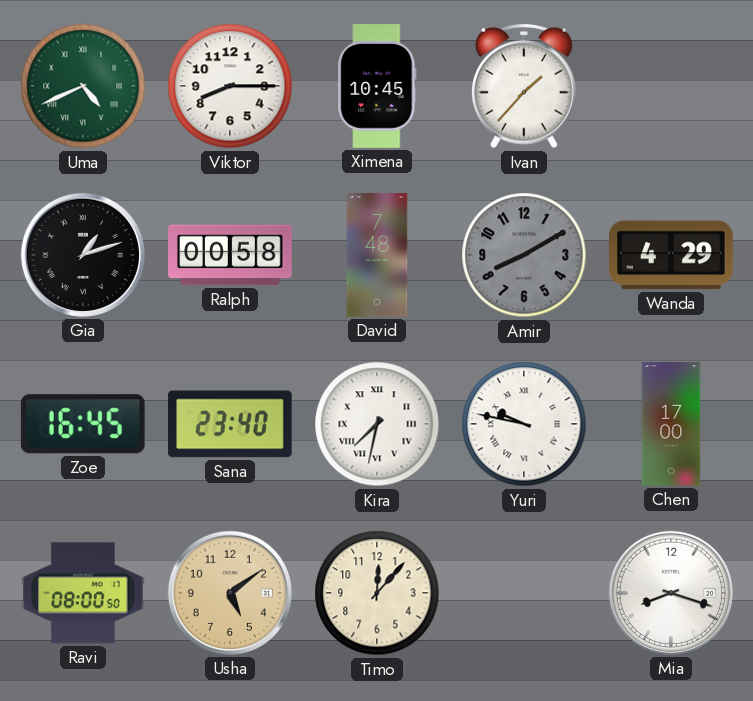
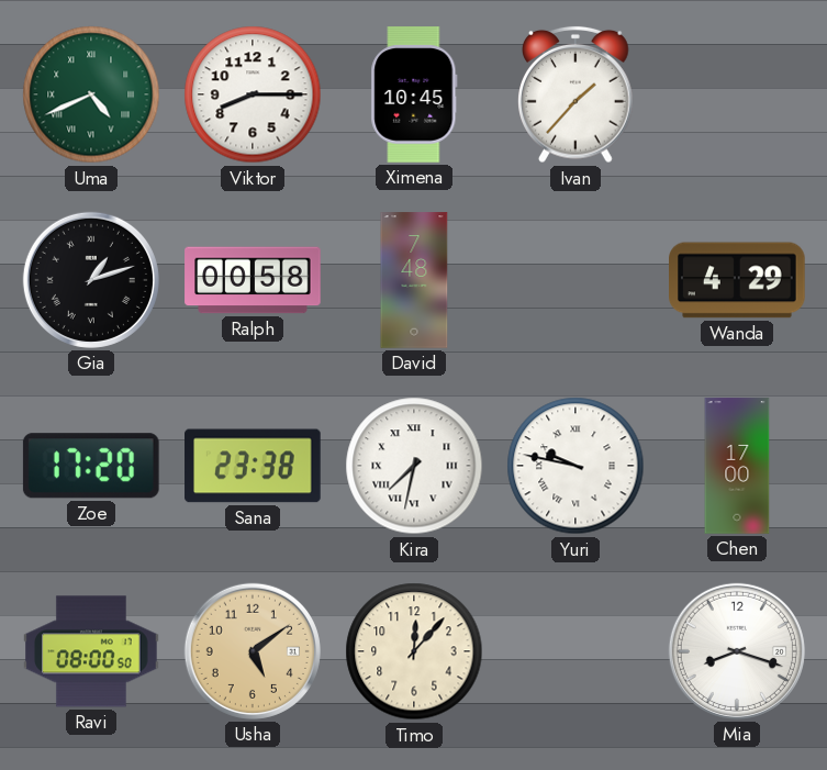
Amir: 8:10 -> none
Zoe: 16:45 -> 17:20
Sana: 23:40 -> 23:38
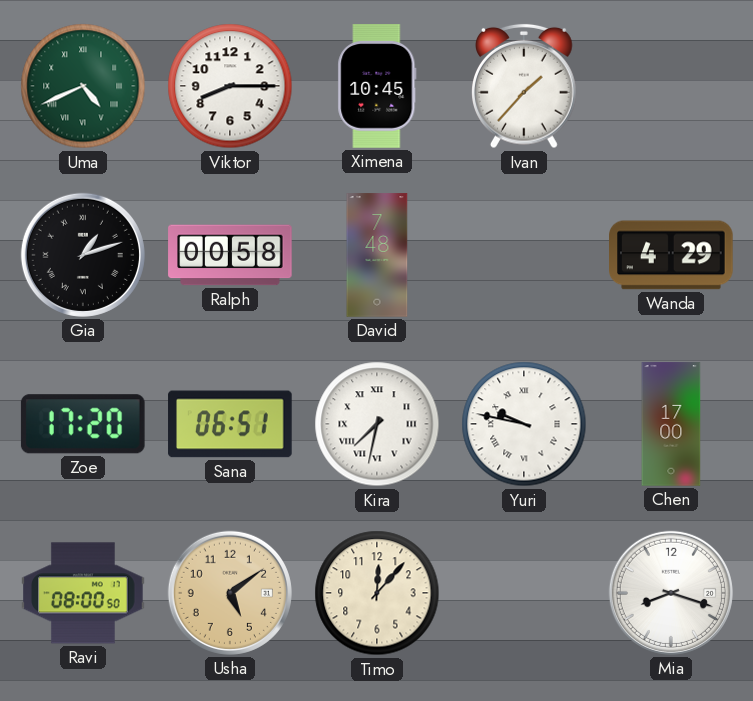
Sana: 23:38 -> 06:51
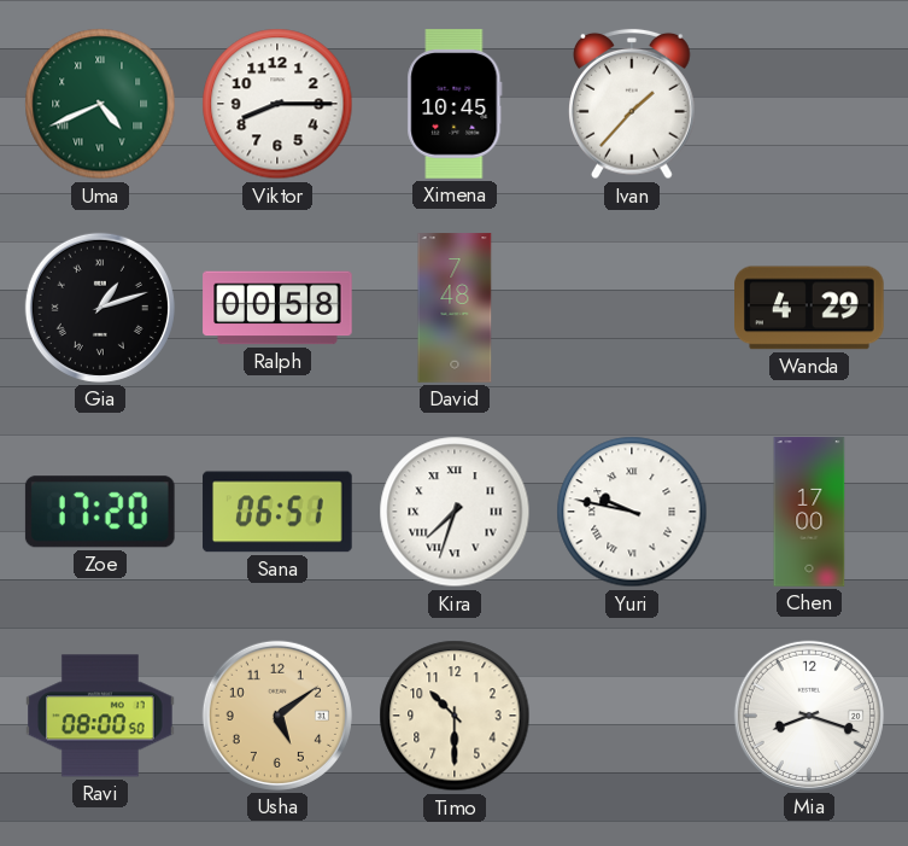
Kira: 7:32 -> 7:33
Timo: 12:07 -> 10:30
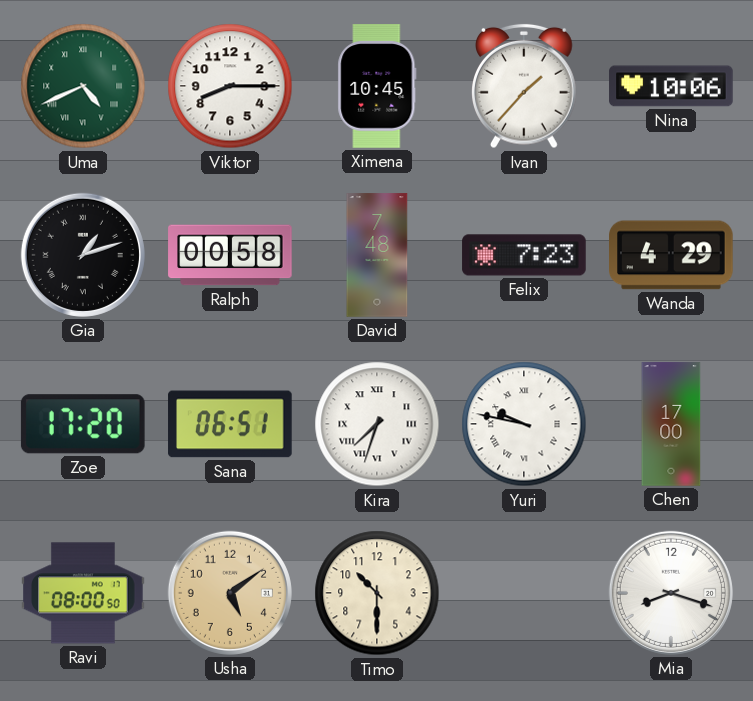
Nina: none -> 10:06
Felix: none -> 7:23
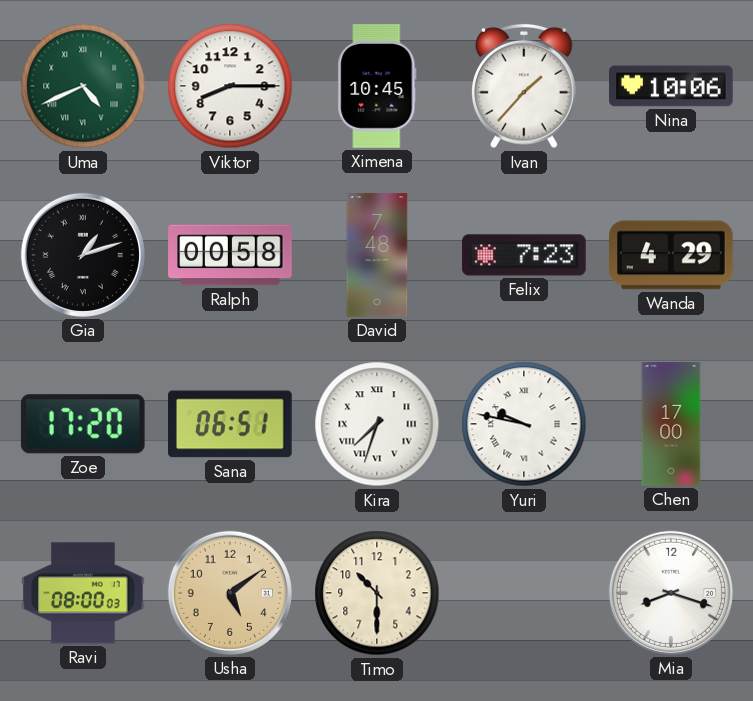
Ravi: 08:00:50 -> 08:00:03
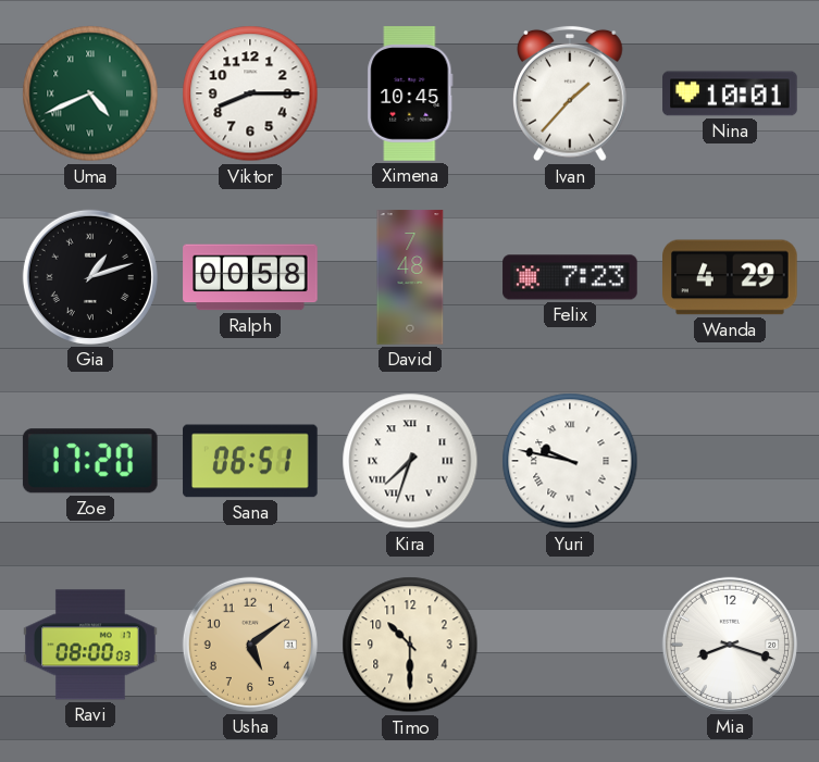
Nina: 10:06 -> 10:01
Chen: 17:00 -> none
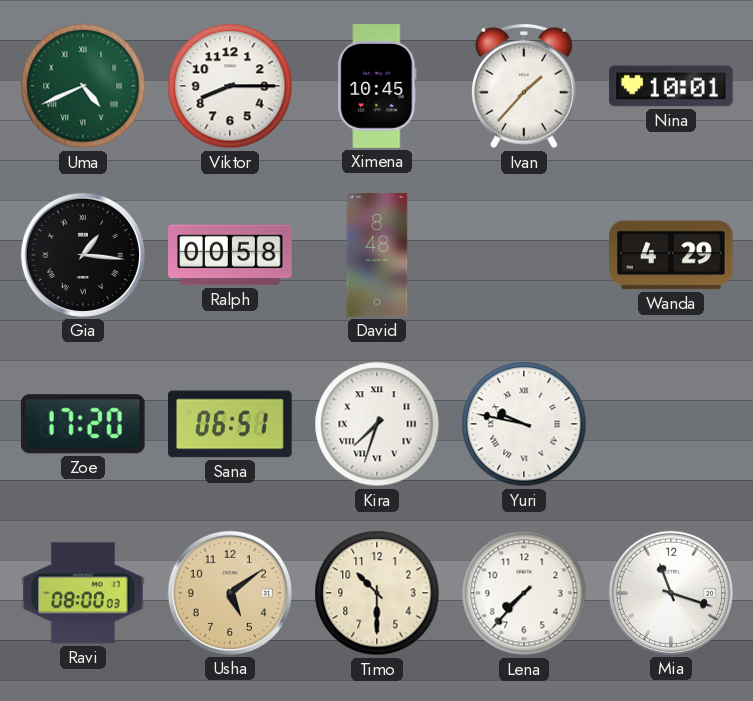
Gia: 1:12 -> 1:16
David: 7:48 -> 8:48
Felix: 7:23 -> none
Lena: none -> 7:37
Mia: 8:18 -> 11:18
